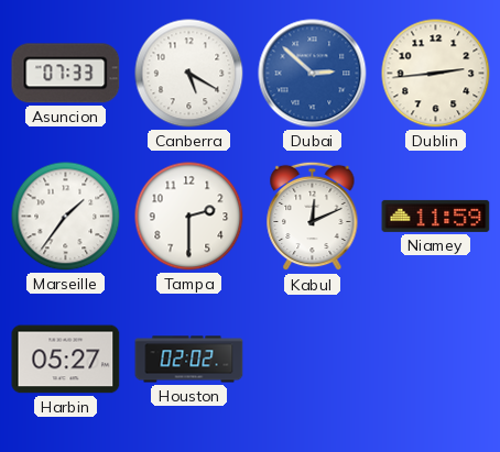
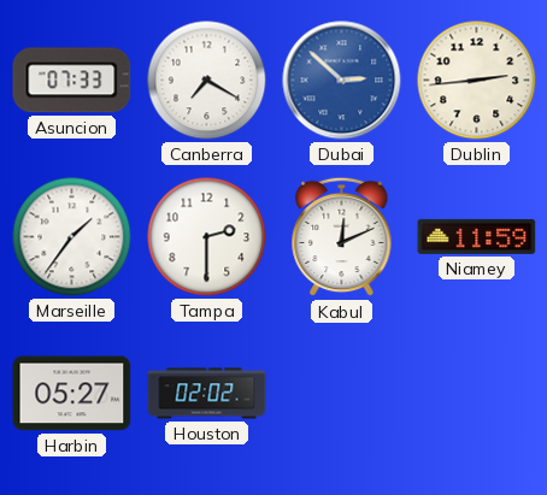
Canberra: 5:20 -> 7:20
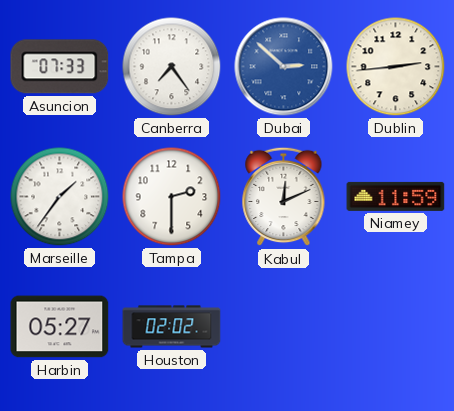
Canberra: 7:20 -> 7:24
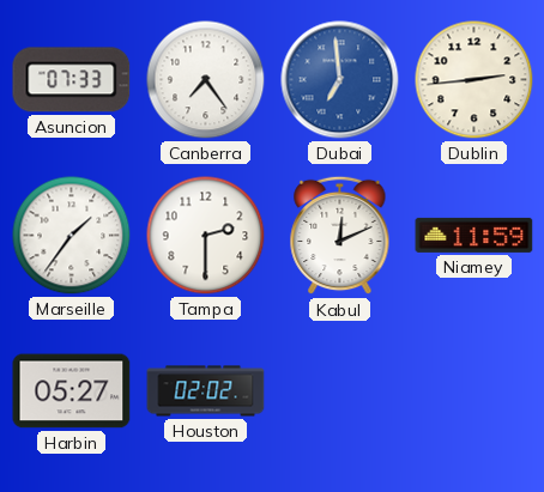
Dubai: 2:52 -> 6:59
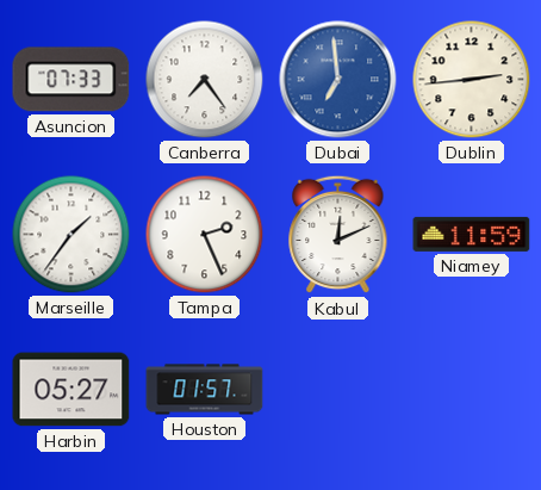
Tampa: 2:30 -> 2:26
Houston: 02:02 -> 01:57
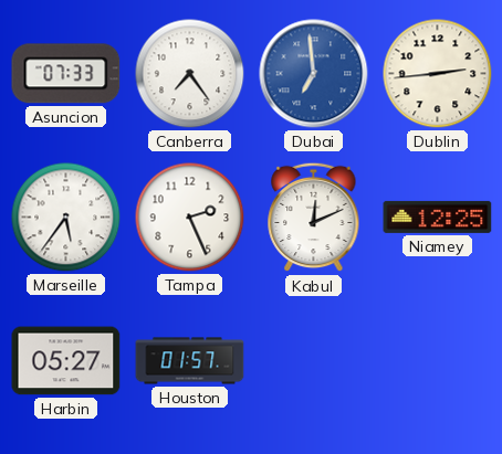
Marseille: 1:36 -> 5:36
Niamey: 11:59 -> 12:25
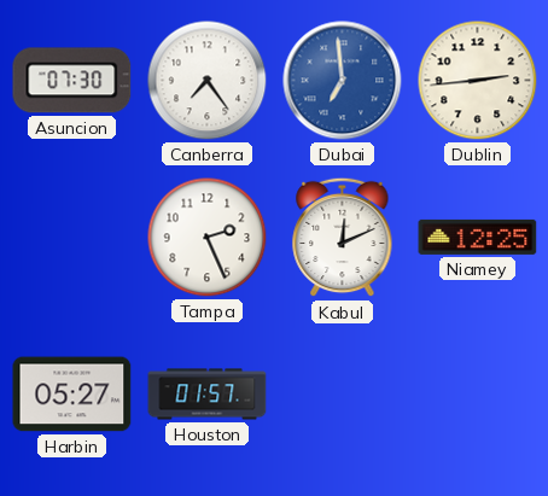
Asuncion: 07:33 -> 07:30
Marseille: 5:36 -> none
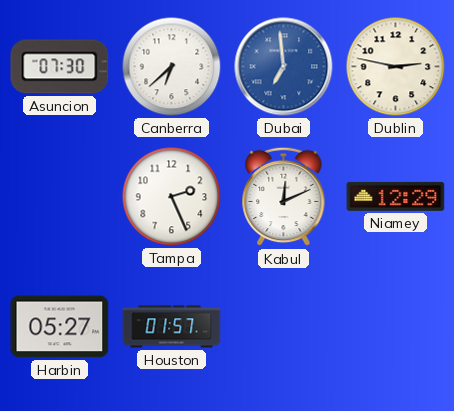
Canberra: 7:24 -> 6:38
Dublin: 2:44 -> 2:47
Niamey: 12:25 -> 12:29
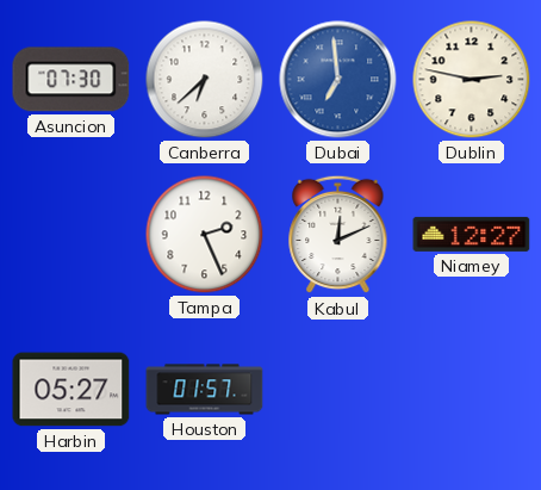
Niamey: 12:29 -> 12:27
